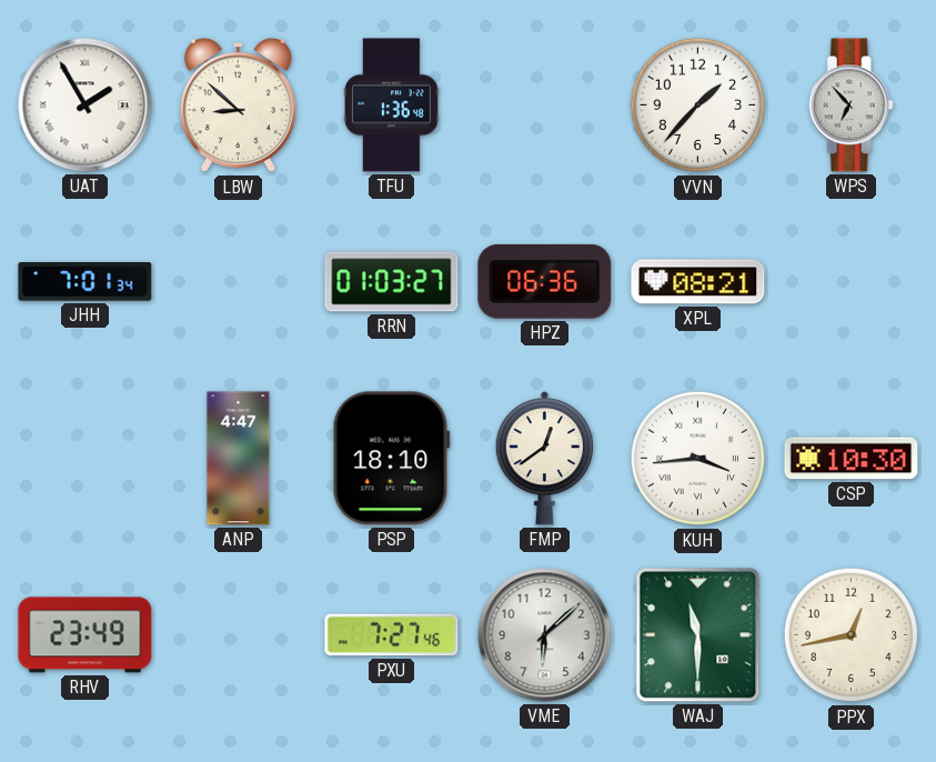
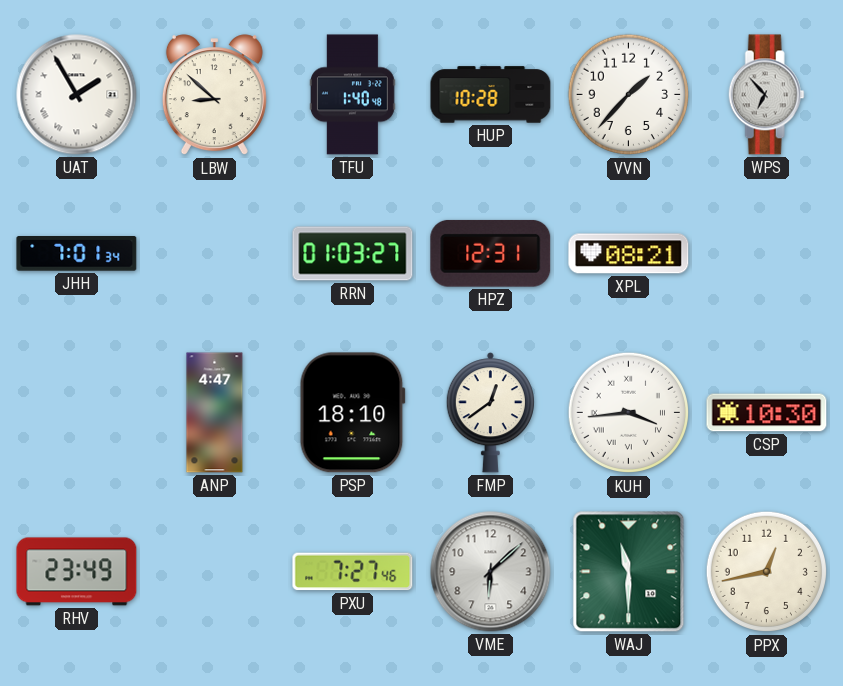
TFU: 1:36 -> 1:40
HUP: none -> 10:28
HPZ: 06:36 -> 12:31
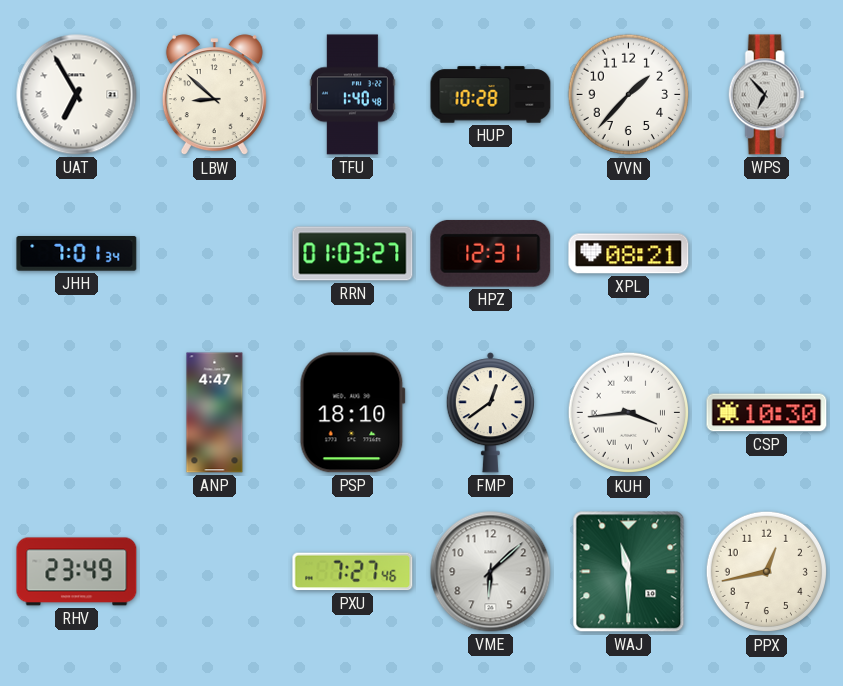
UAT: 1:55 -> 6:55
